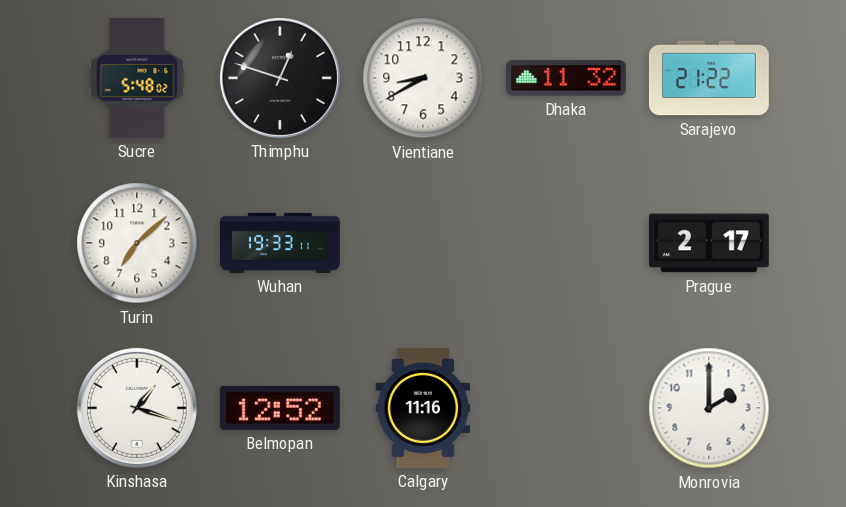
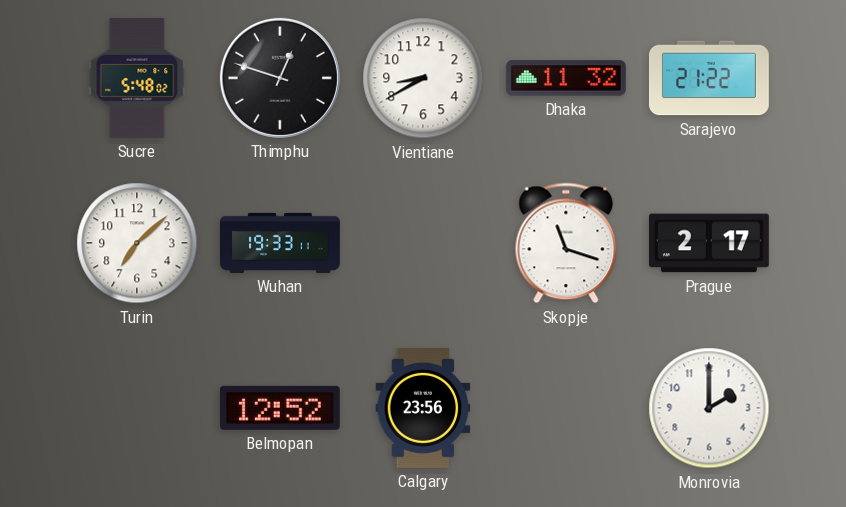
Skopje: none -> 11:18
Kinshasa: 1:18 -> none
Calgary: 11:16 -> 23:56
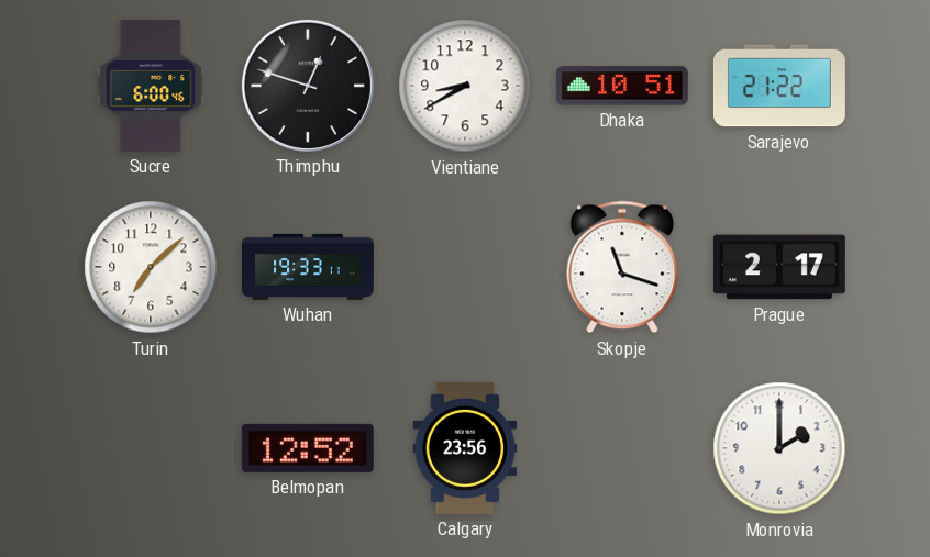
Sucre: 5:48 -> 6:00
Dhaka: 11:32 -> 10:51
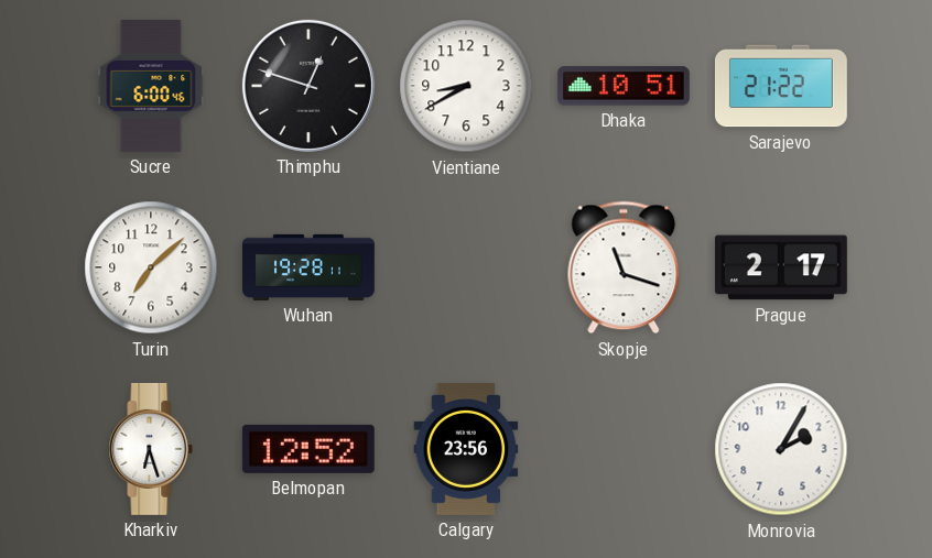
Wuhan: 19:33 -> 19:28
Kharkiv: none -> 6:27
Monrovia: 2:00 -> 2:05
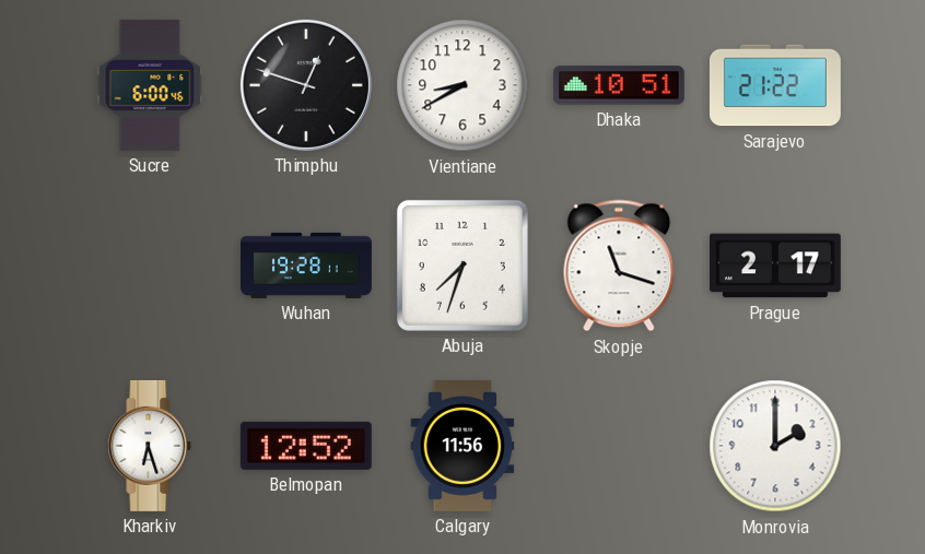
Turin: 7:08 -> none
Abuja: none -> 7:33
Calgary: 23:56 -> 11:56
Monrovia: 2:05 -> 2:00
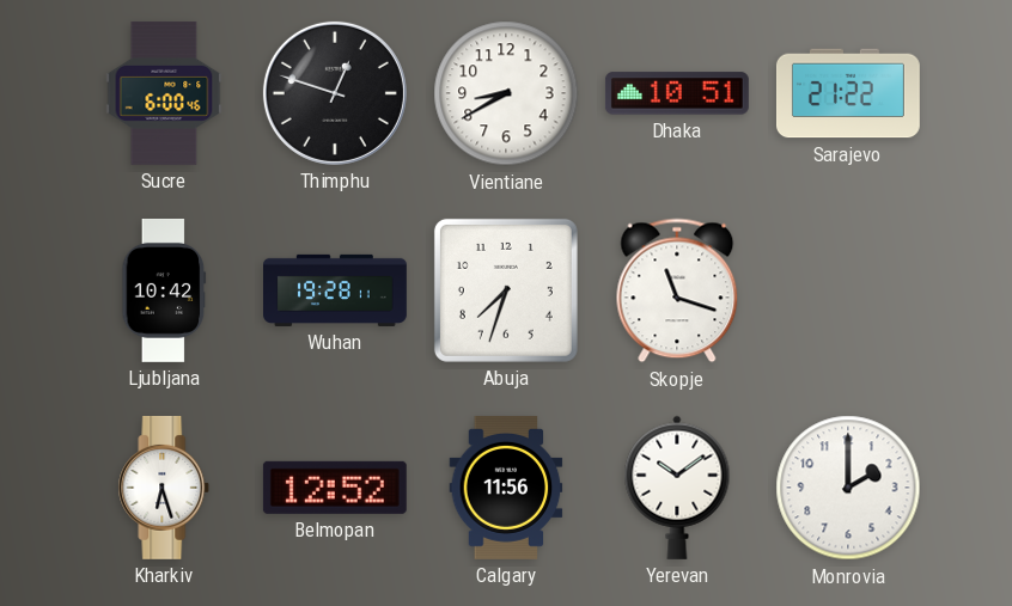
Ljubljana: none -> 10:42
Prague: 2:17 -> none
Yerevan: none -> 10:09
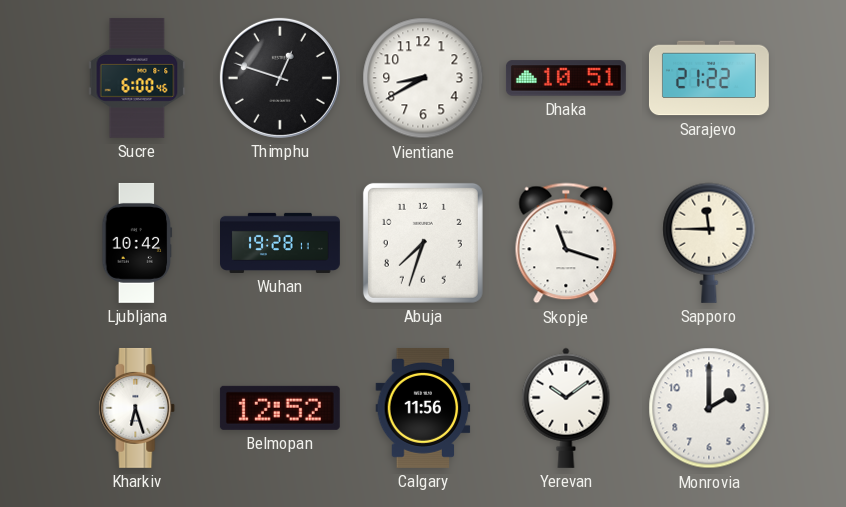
Sapporo: none -> 11:45
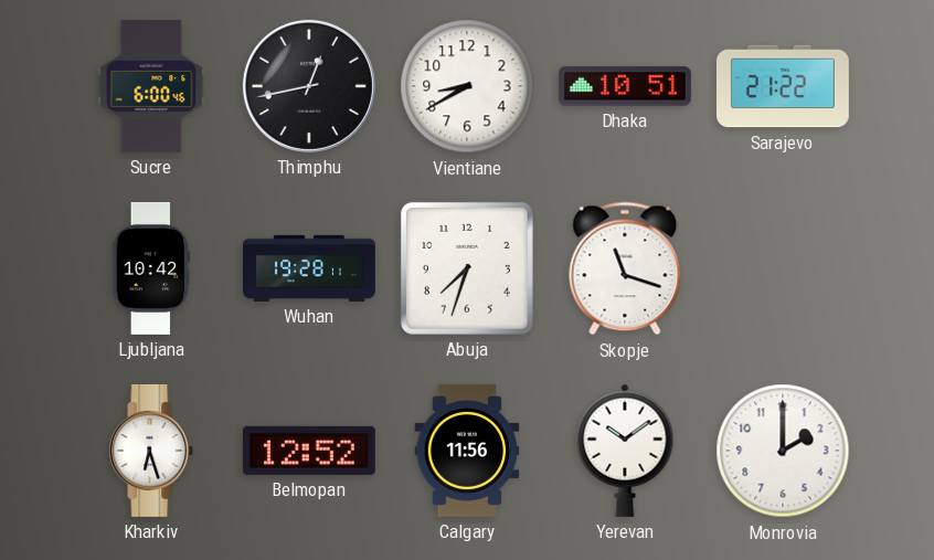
Thimphu: 12:48 -> 12:43
Sapporo: 11:45 -> none
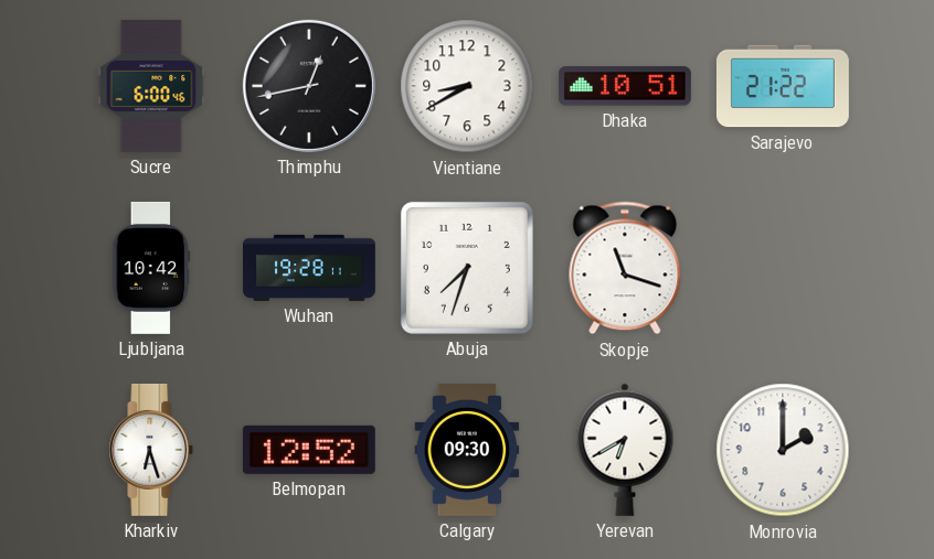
Calgary: 11:56 -> 09:30
Yerevan: 10:09 -> 6:40
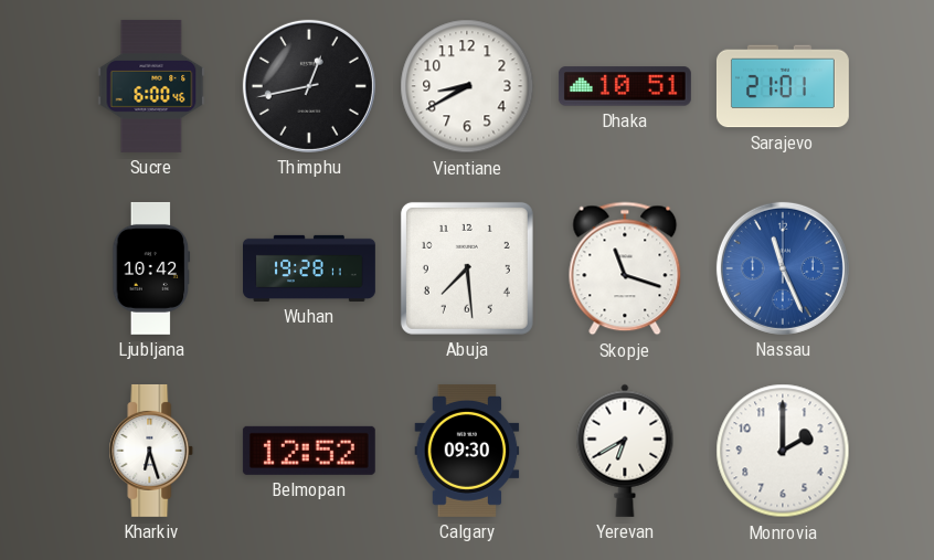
Sarajevo: 21:22 -> 21:01
Abuja: 7:33 -> 7:29
Nassau: none -> 11:26
